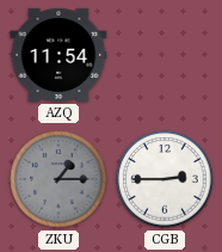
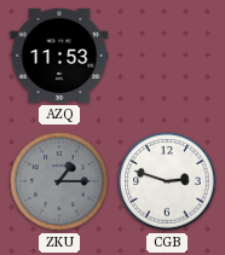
AZQ: 11:54 -> 11:53
CGB: 2:45 -> 2:48
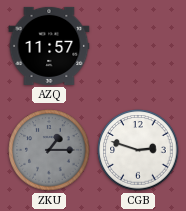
AZQ: 11:53 -> 11:57
